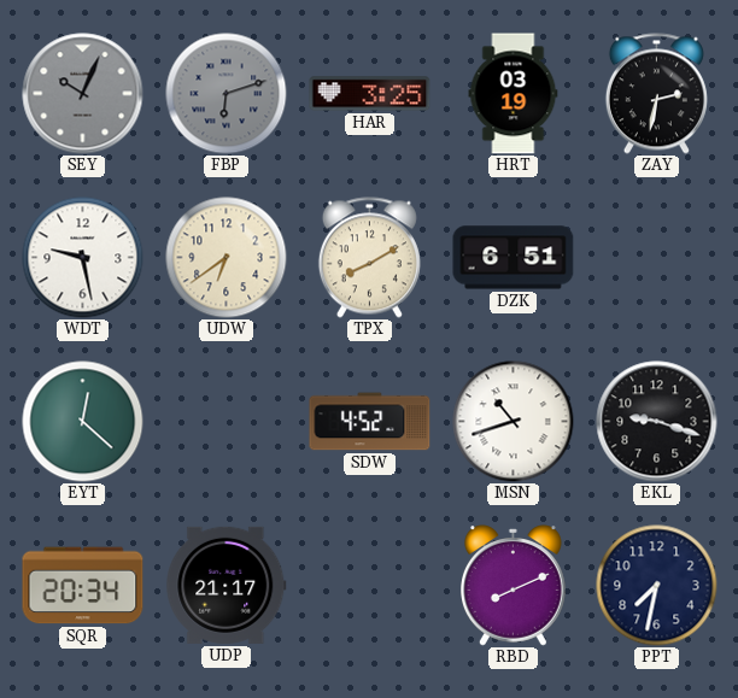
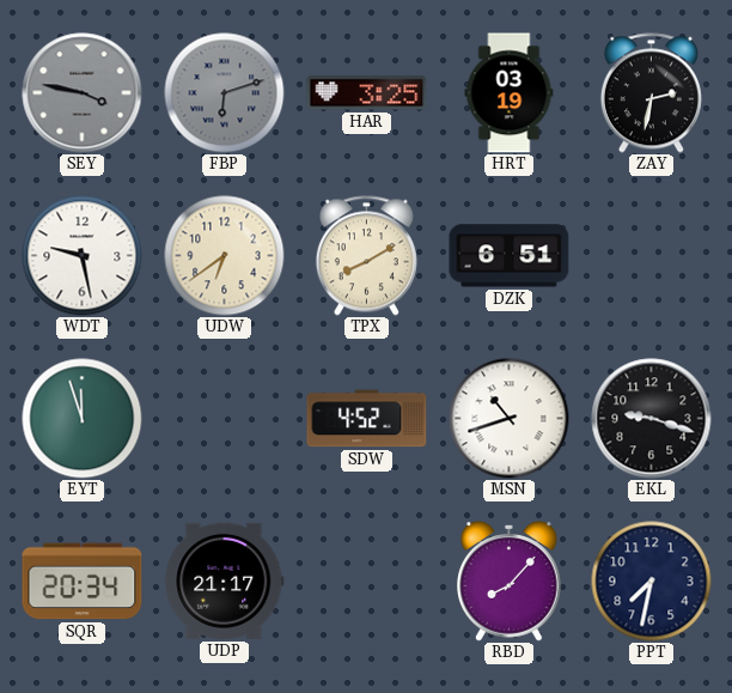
SEY: 10:04 -> 3:47
EYT: 12:22 -> 11:57
RBD: 8:11 -> 8:07
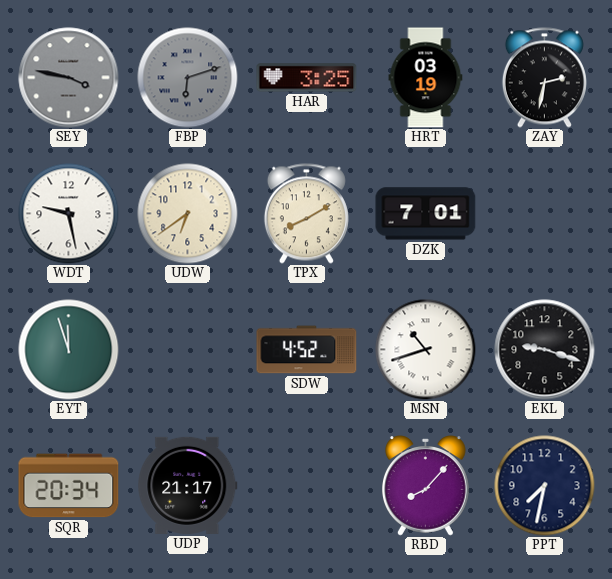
DZK: 6:51 -> 7:01
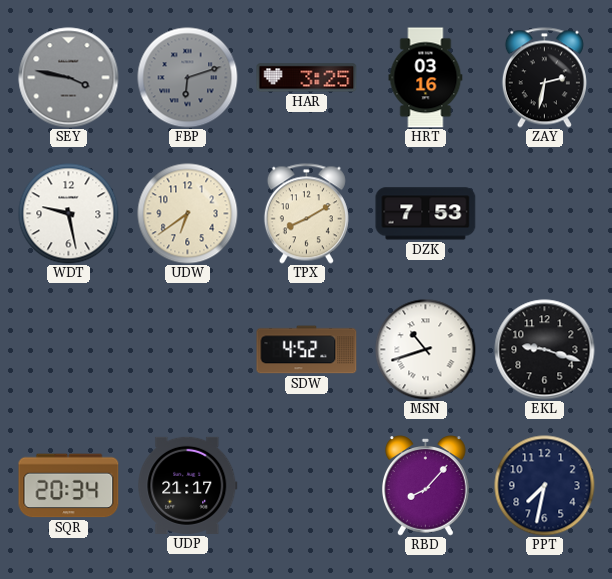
HRT: 03:19 -> 03:16
DZK: 7:01 -> 7:53
EYT: 11:57 -> none
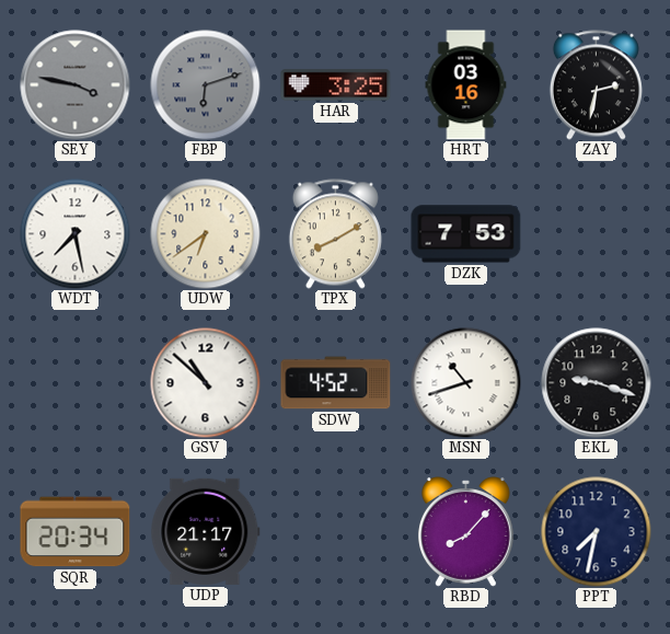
WDT: 9:28 -> 7:28
GSV: none -> 10:52
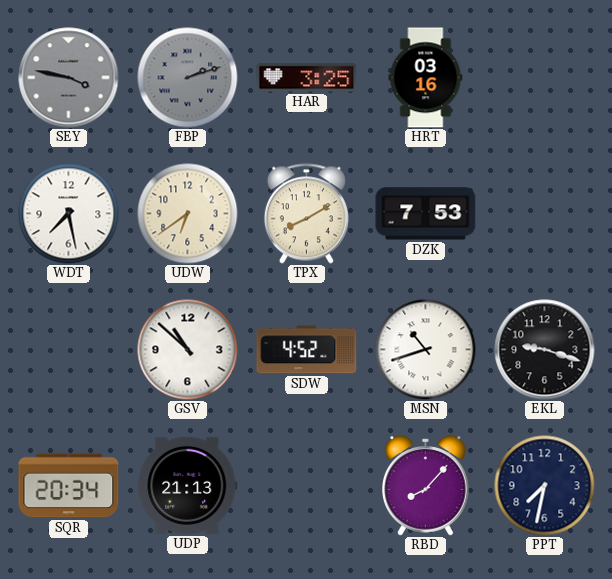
FBP: 6:12 -> 2:12
ZAY: 2:32 -> none
UDP: 21:17 -> 21:13
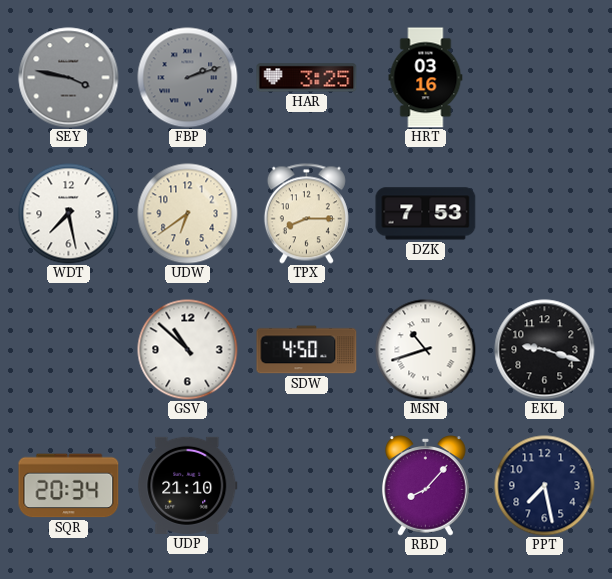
TPX: 8:10 -> 8:15
SDW: 4:52 -> 4:50
UDP: 21:13 -> 21:10
PPT: 7:32 -> 7:28
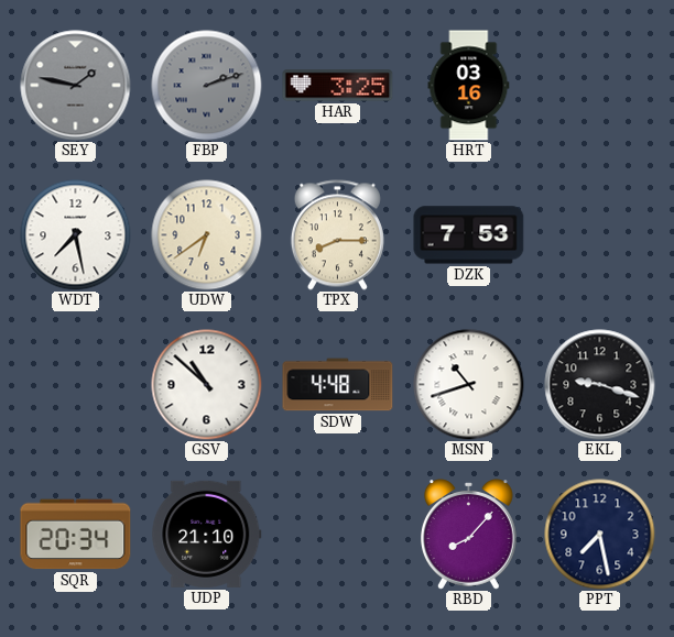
SEY: 3:47 -> 1:47
SDW: 4:50 -> 4:48
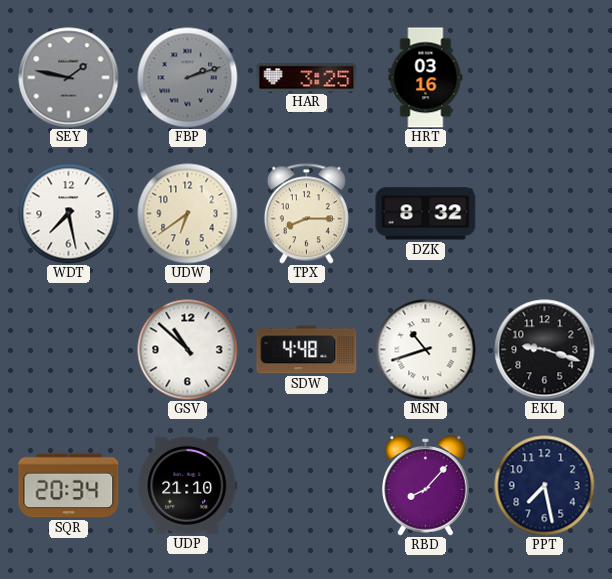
DZK: 7:53 -> 8:32
